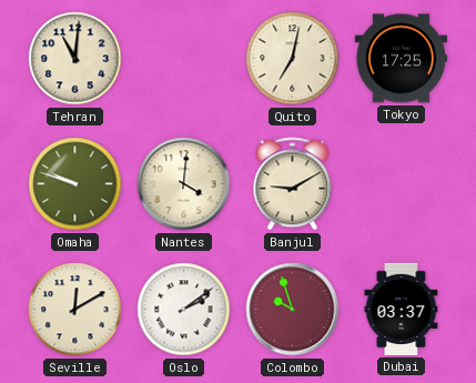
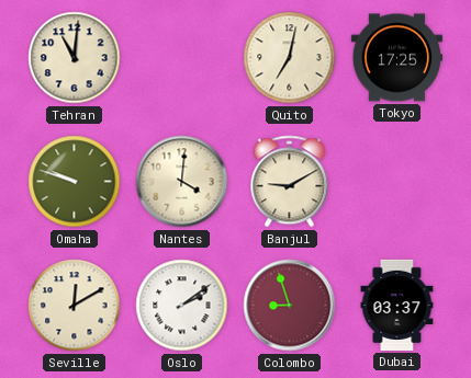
Colombo: 9:57 -> 8:57
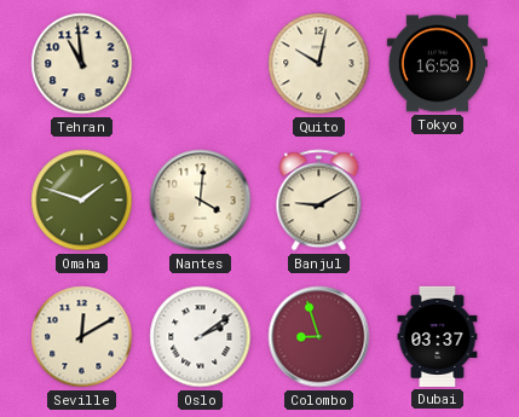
Tehran: 11:01 -> 10:59
Quito: 7:02 -> 10:02
Tokyo: 17:25 -> 16:58
Omaha: 9:48 -> 1:48
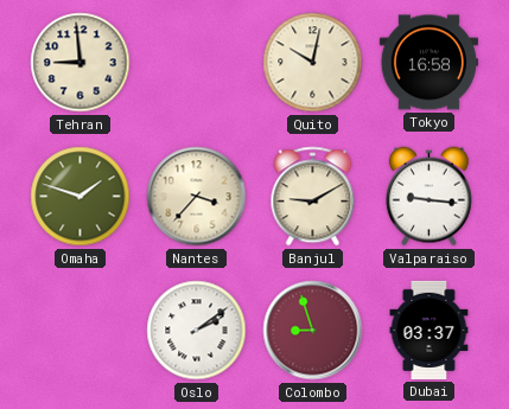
Tehran: 10:59 -> 8:59
Nantes: 4:01 -> 3:37
Valparaiso: none -> 9:16
Seville: 12:10 -> none
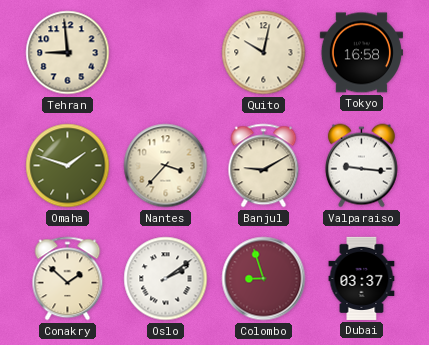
Conakry: none -> 1:52
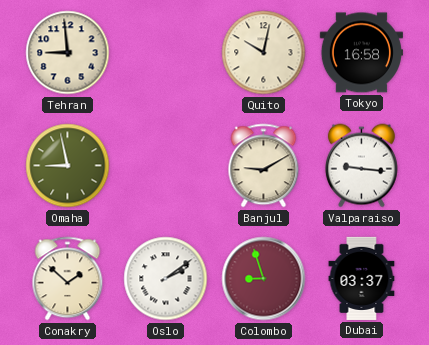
Omaha: 1:48 -> 8:58
Nantes: 3:37 -> none
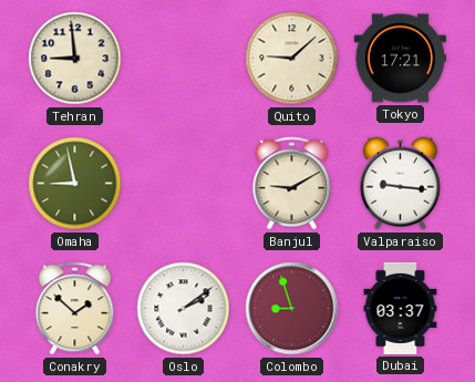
Quito: 10:02 -> 9:08
Tokyo: 16:58 -> 17:21
